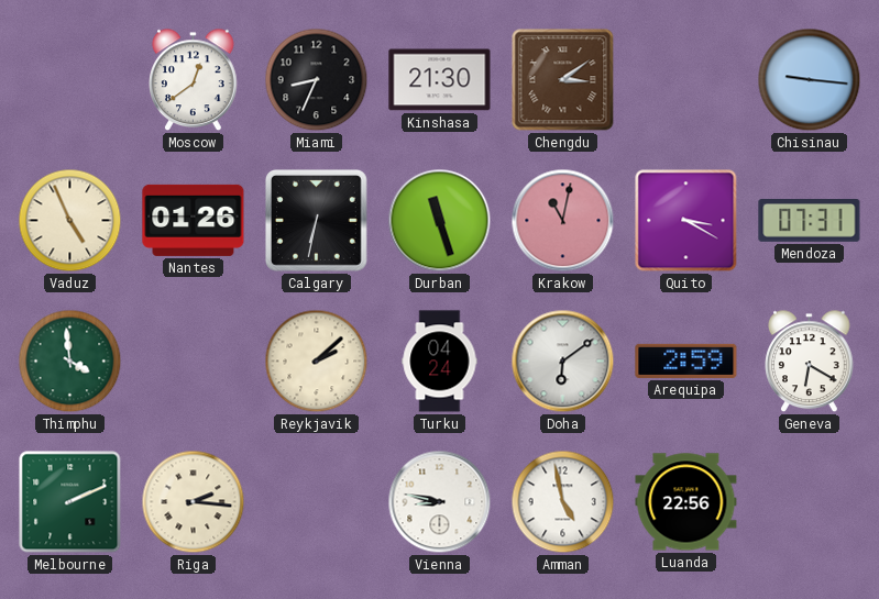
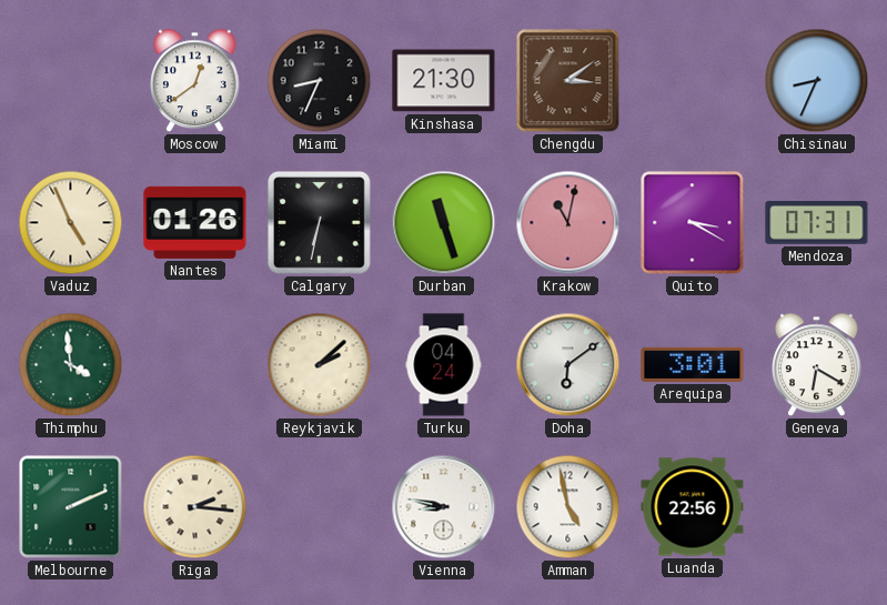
Chisinau: 9:16 -> 8:34
Arequipa: 2:59 -> 3:01
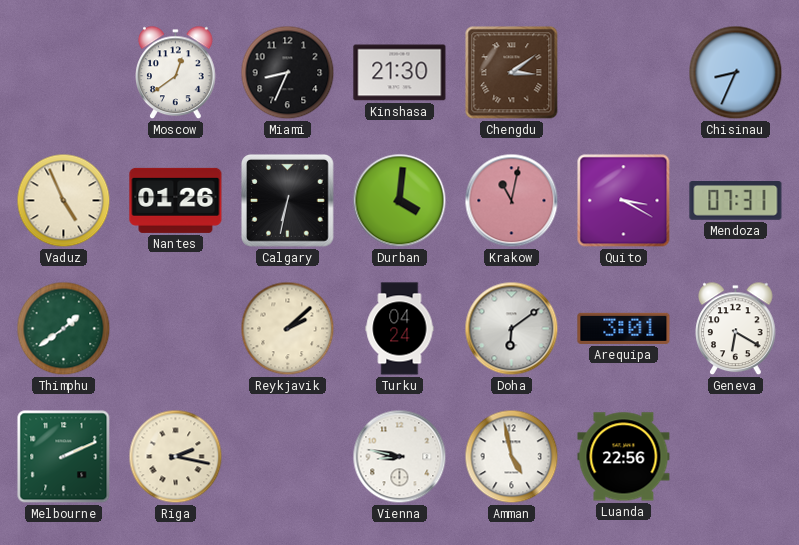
Durban: 11:27 -> 4:01
Thimphu: 3:59 -> 1:39
Riga: 2:16 -> 2:17
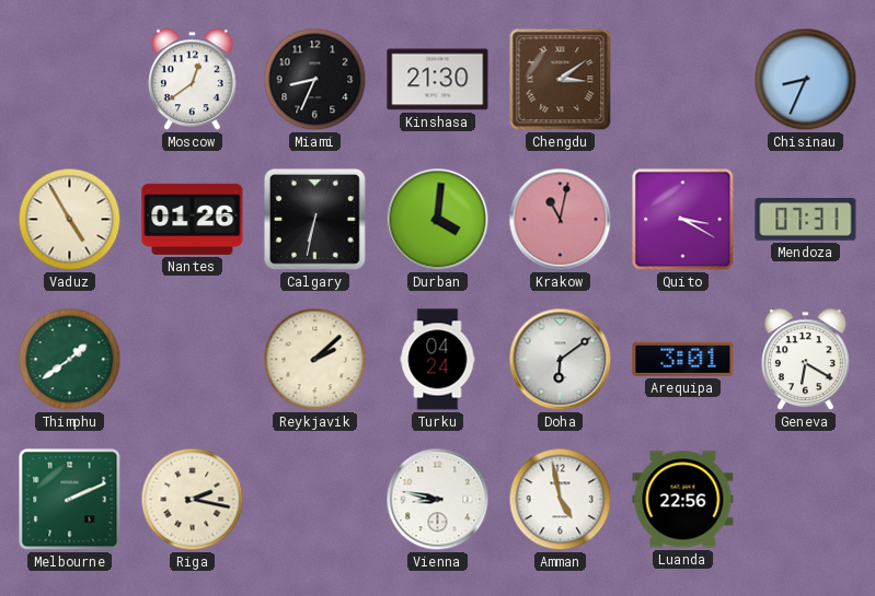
Vaduz: 4:56 -> 4:55
